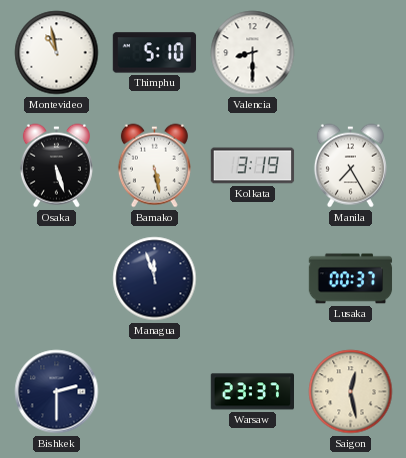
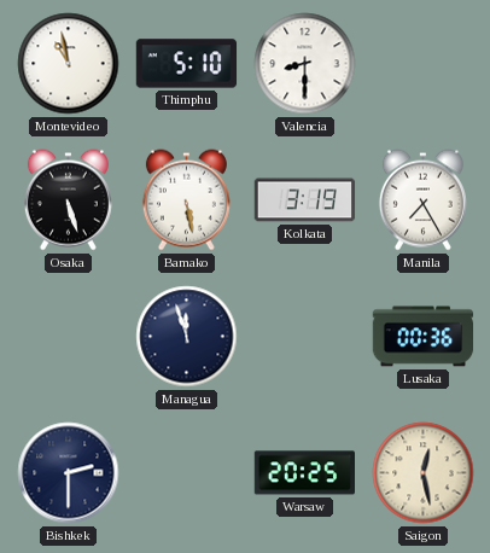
Lusaka: 00:37 -> 00:36
Warsaw: 23:37 -> 20:25
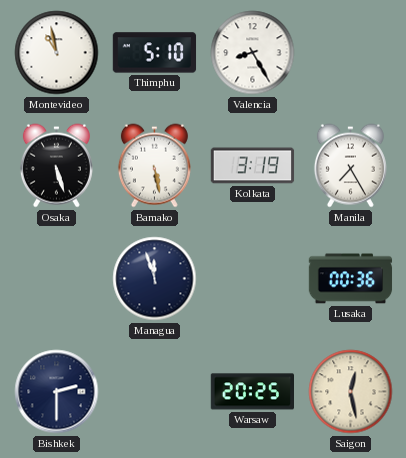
Valencia: 8:30 -> 8:25
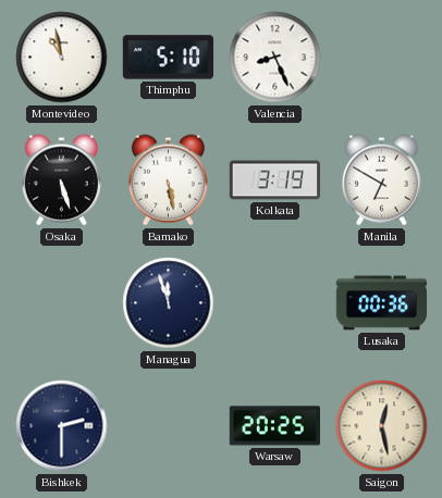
Valencia: 8:25 -> 8:26
Manila: 7:25 -> 6:50
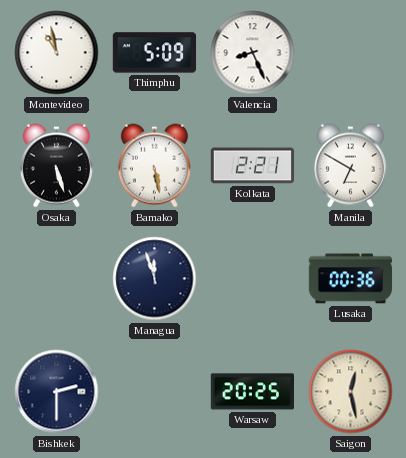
Thimphu: 5:10 -> 5:09
Kolkata: 3:19 -> 2:21
